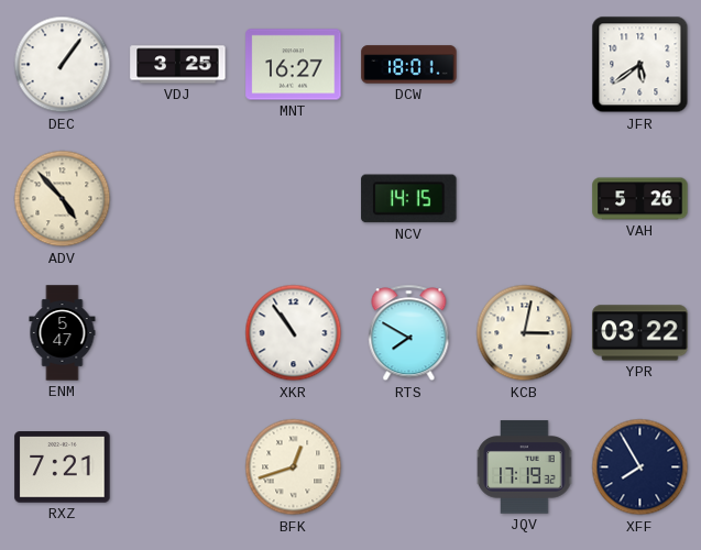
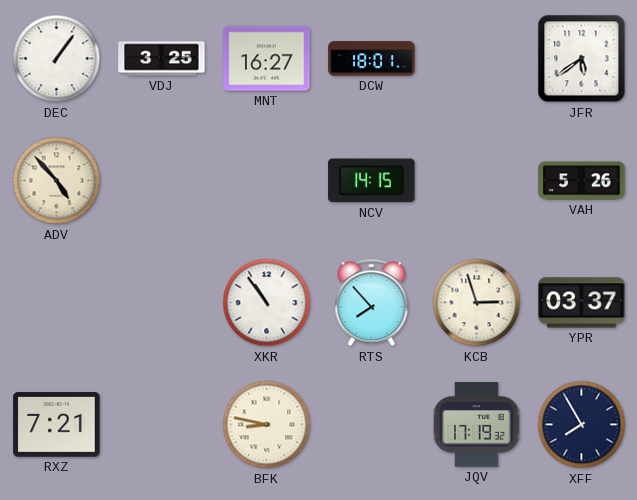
ENM: 5:47 -> none
RTS: 7:50 -> 7:53
KCB: 3:02 -> 2:57
YPR: 03:22 -> 03:37
BFK: 12:42 -> 8:47
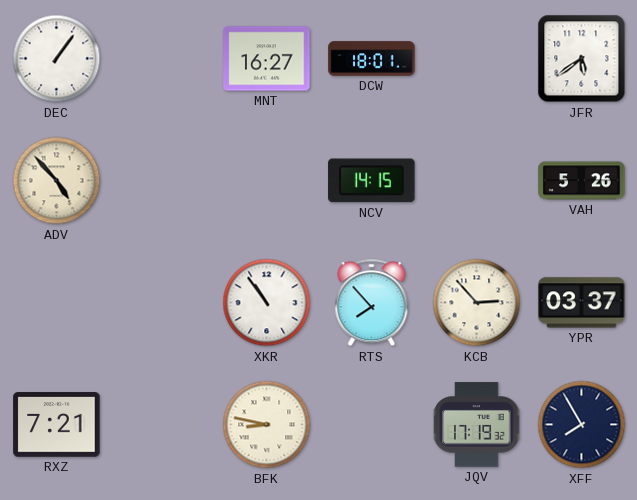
VDJ: 3:25 -> none
KCB: 2:57 -> 2:53
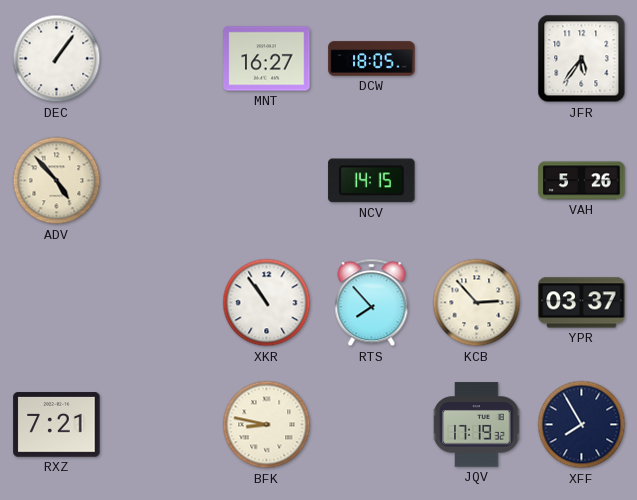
DCW: 18:01 -> 18:05
JFR: 5:39 -> 5:36
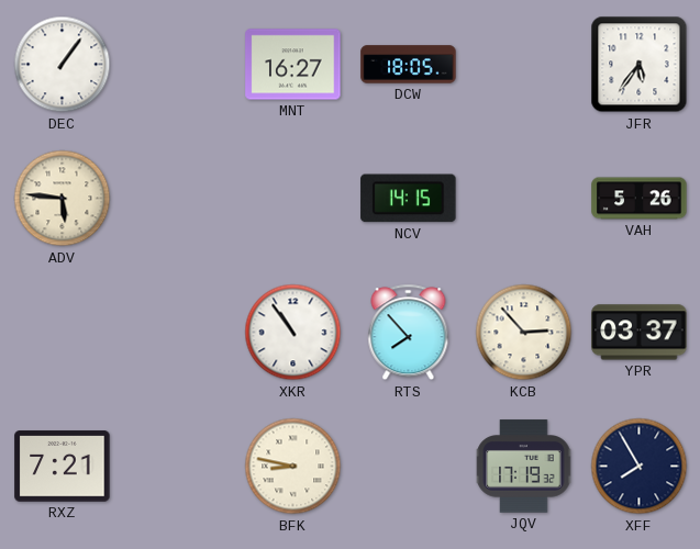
ADV: 4:53 -> 5:46
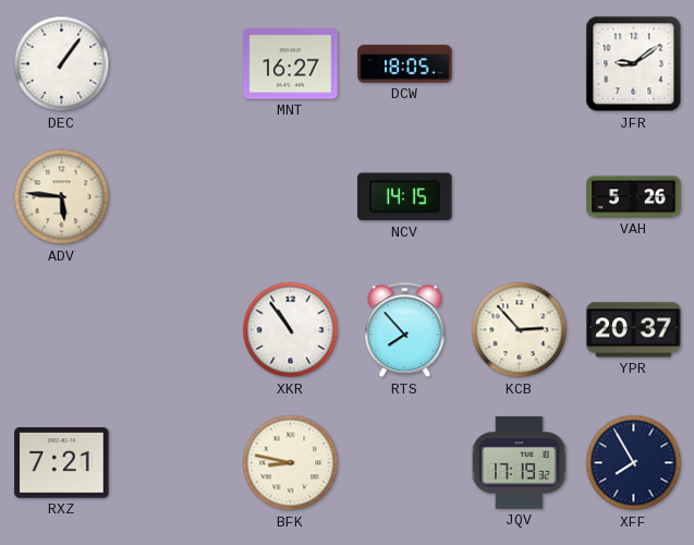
JFR: 5:36 -> 9:09
YPR: 03:37 -> 20:37
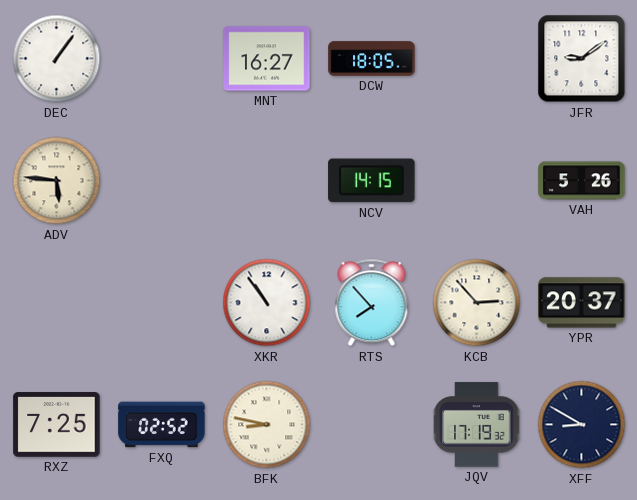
RXZ: 7:21 -> 7:25
FXQ: none -> 02:52
XFF: 7:55 -> 8:50
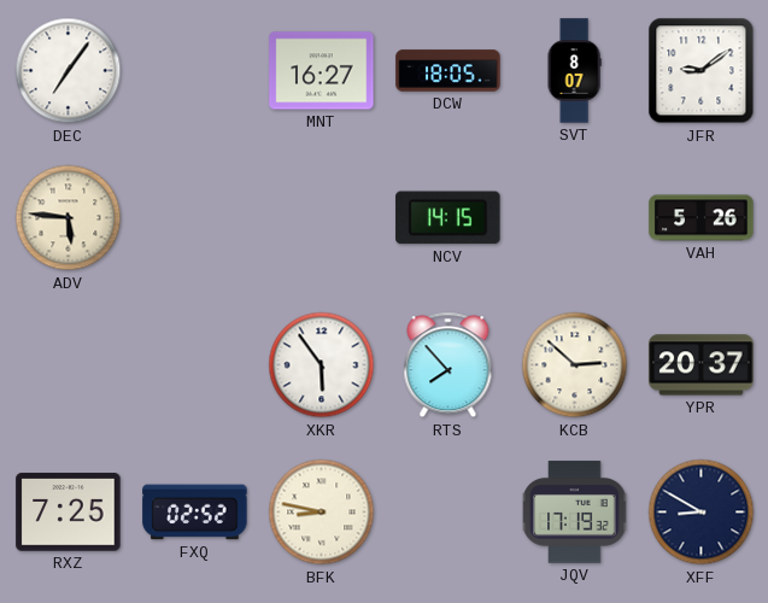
DEC: 1:06 -> 7:06
SVT: none -> 8:07
XKR: 10:54 -> 5:54
KCB: 2:53 -> 2:52
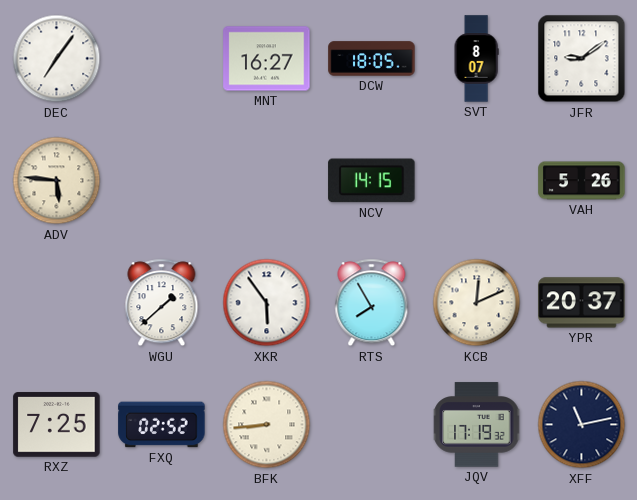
WGU: none -> 1:38
RTS: 7:53 -> 7:55
KCB: 2:52 -> 12:11
BFK: 8:47 -> 8:44
XFF: 8:50 -> 11:13
